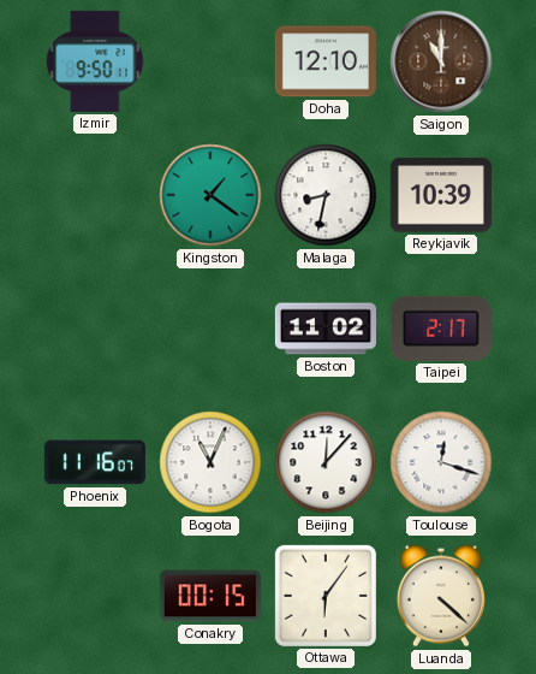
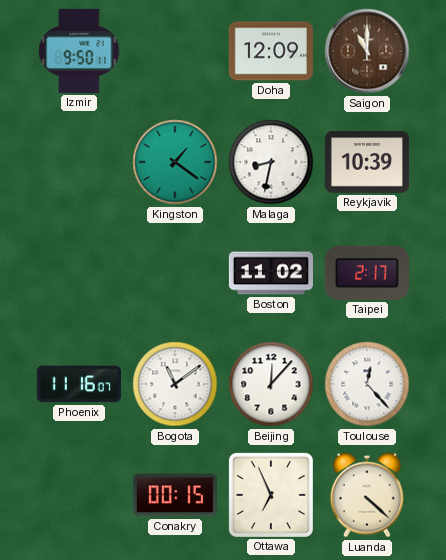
Doha: 12:10 -> 12:09
Bogota: 11:04 -> 11:09
Toulouse: 12:18 -> 12:23
Ottawa: 6:06 -> 6:56
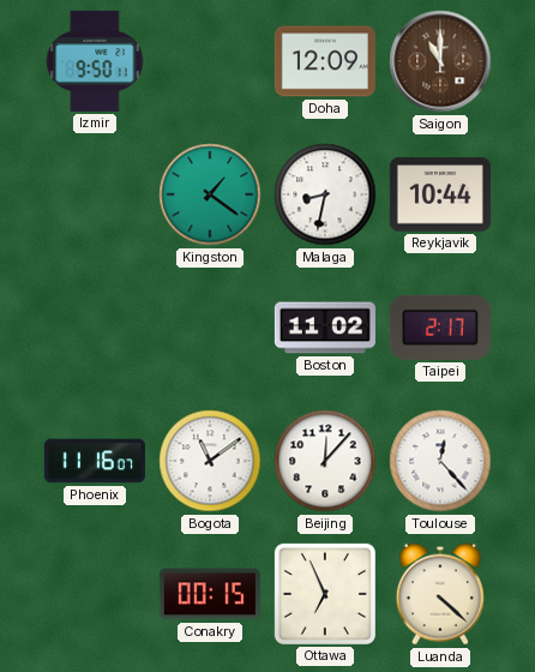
Reykjavik: 10:39 -> 10:44
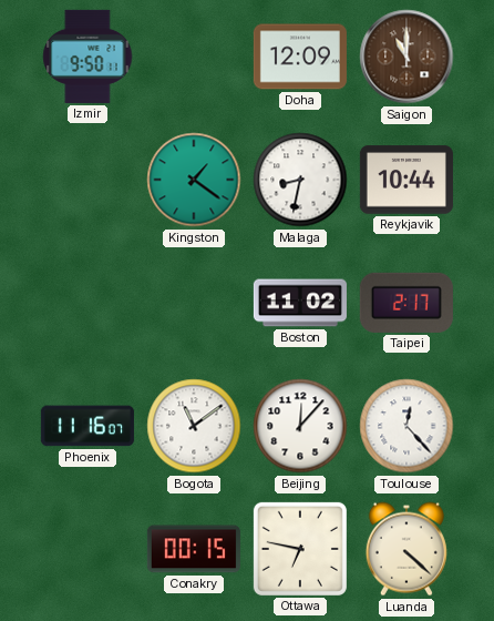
Ottawa: 6:56 -> 6:47
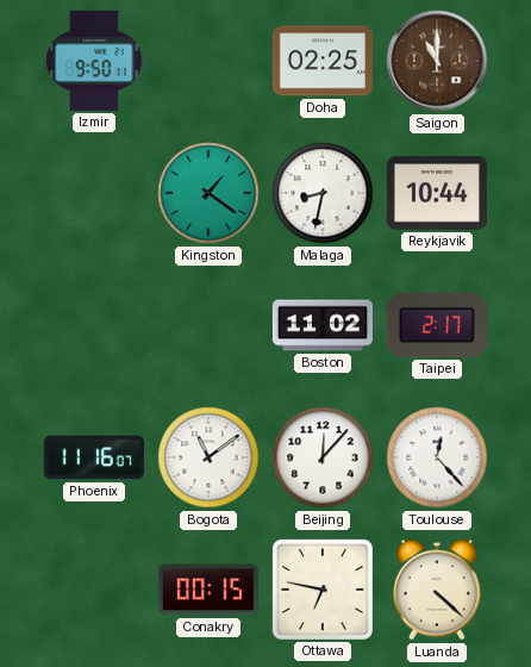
Doha: 12:09 -> 02:25
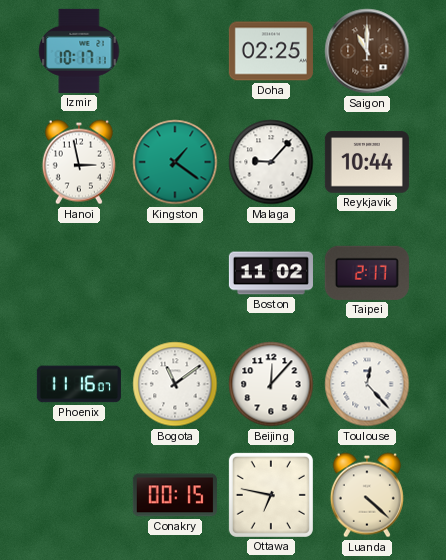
Izmir: 9:50 -> 10:17
Hanoi: none -> 2:58
Malaga: 8:32 -> 9:07
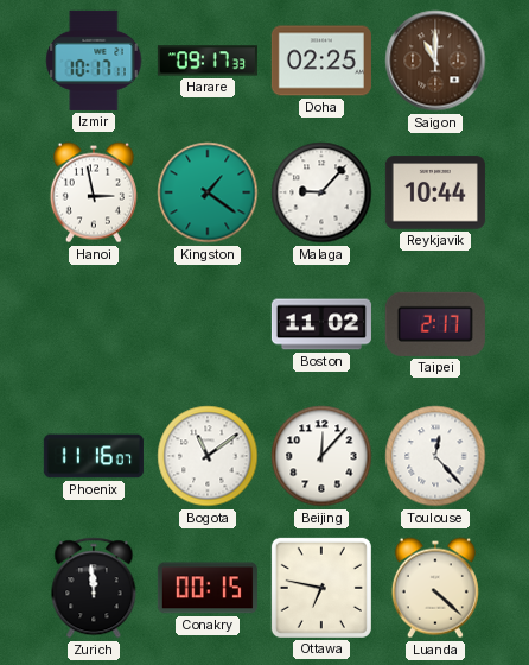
Harare: none -> 09:17
Zurich: none -> 11:59
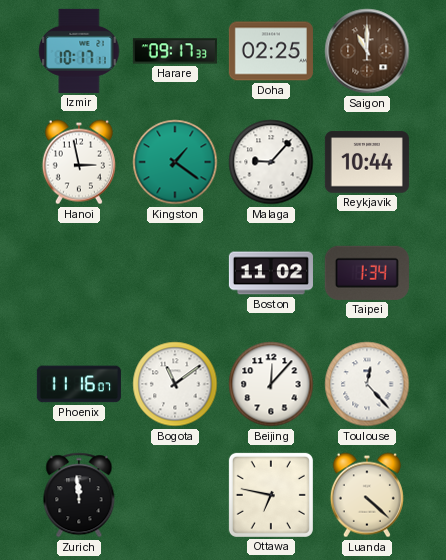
Taipei: 2:17 -> 1:34
Conakry: 00:15 -> none
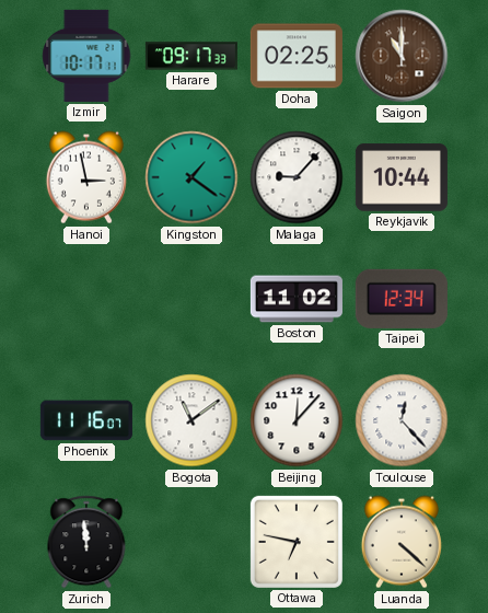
Taipei: 1:34 -> 12:34
